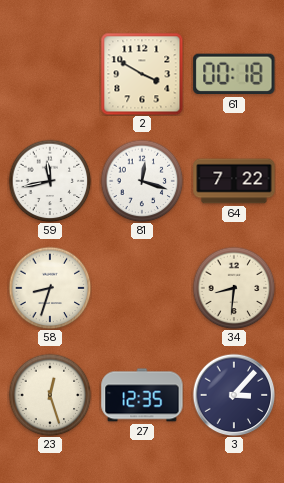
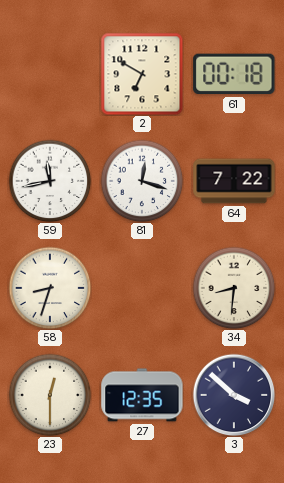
2: 3:50 -> 6:50
23: 12:27 -> 12:30
3: 3:07 -> 3:52
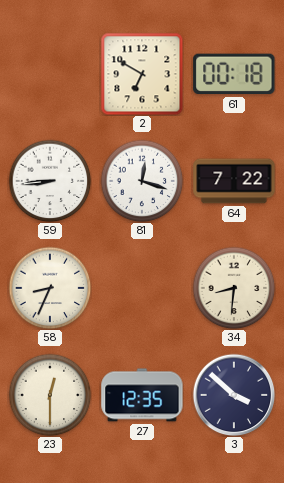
59: 11:43 -> 8:44
58: 8:33 -> 8:34
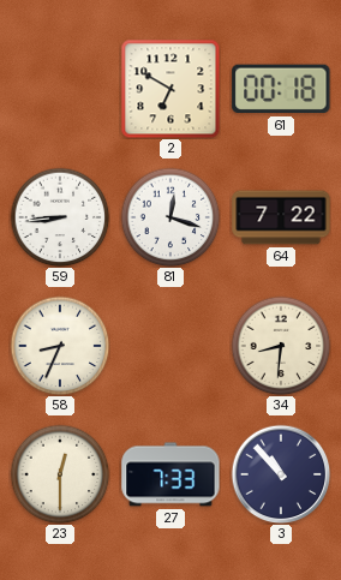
27: 12:35 -> 7:33
3: 3:52 -> 10:53
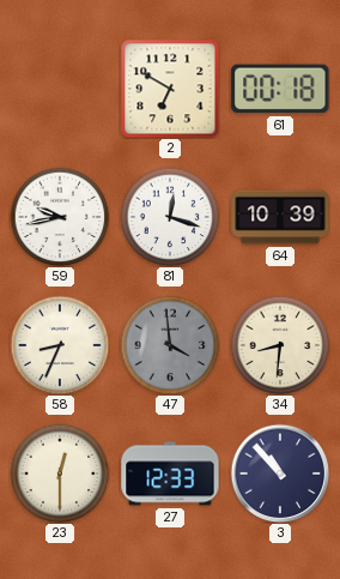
59: 8:44 -> 9:43
64: 7:22 -> 10:39
47: none -> 3:59
27: 7:33 -> 12:33
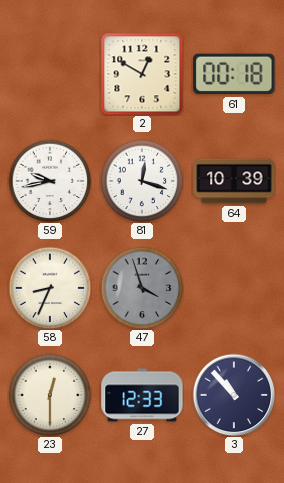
2: 6:50 -> 12:50
47: 3:59 -> 3:57
34: 8:31 -> none
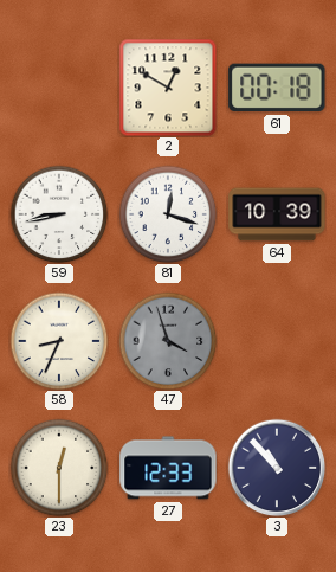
59: 9:43 -> 8:43
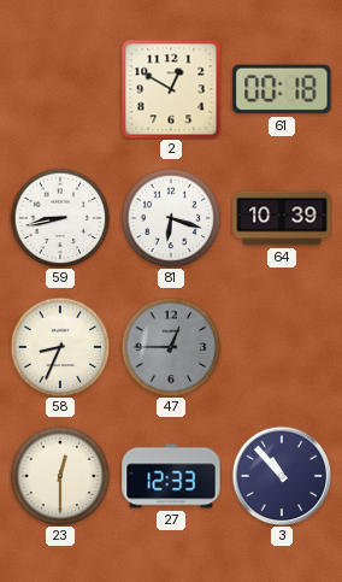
81: 12:18 -> 6:18
47: 3:57 -> 12:45
